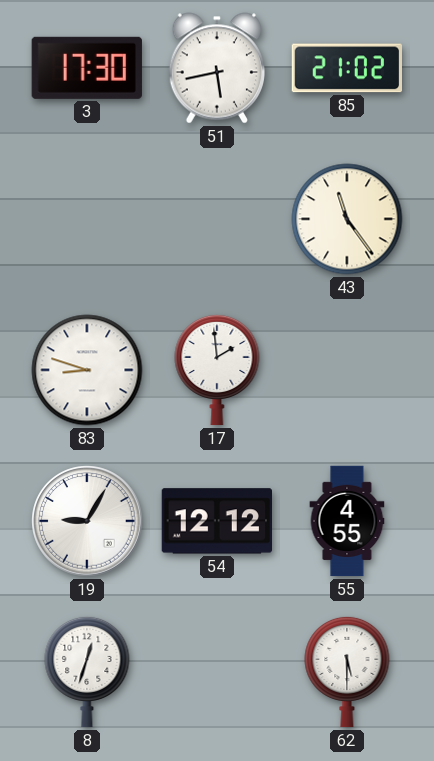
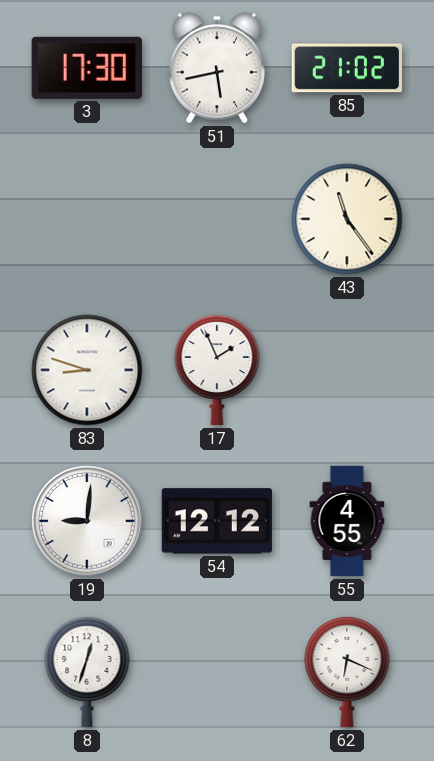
17: 1:59 -> 1:56
19: 9:05 -> 9:01
62: 5:30 -> 6:19
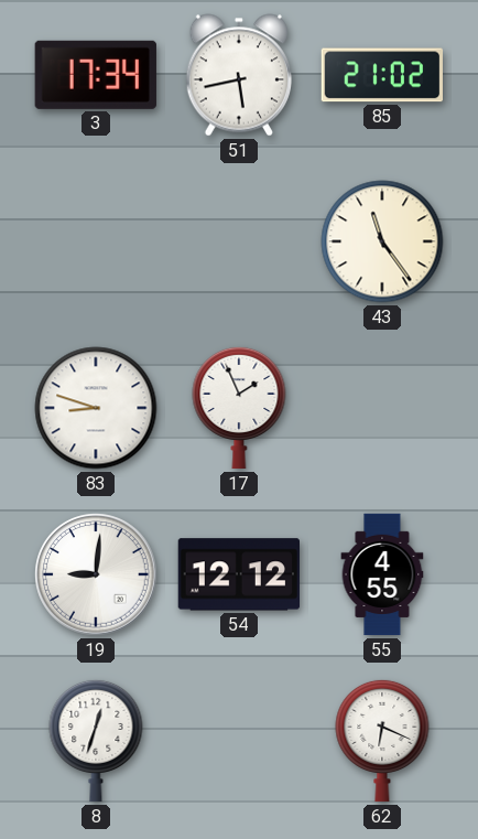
3: 17:30 -> 17:34
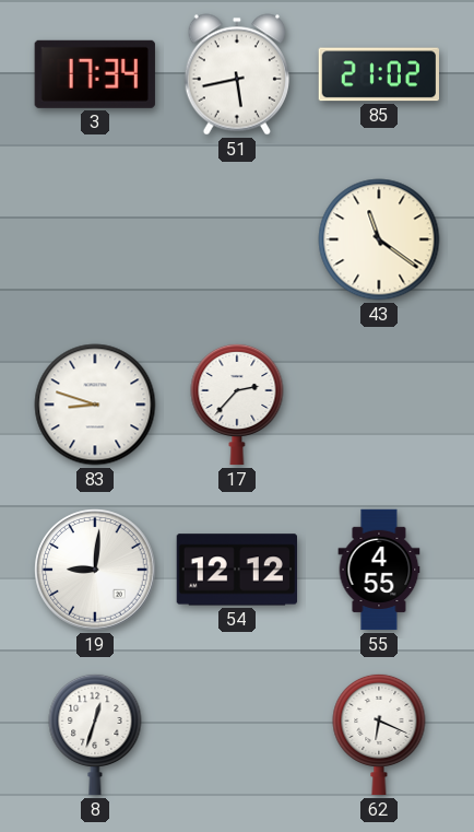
43: 11:24 -> 11:21
17: 1:56 -> 2:37
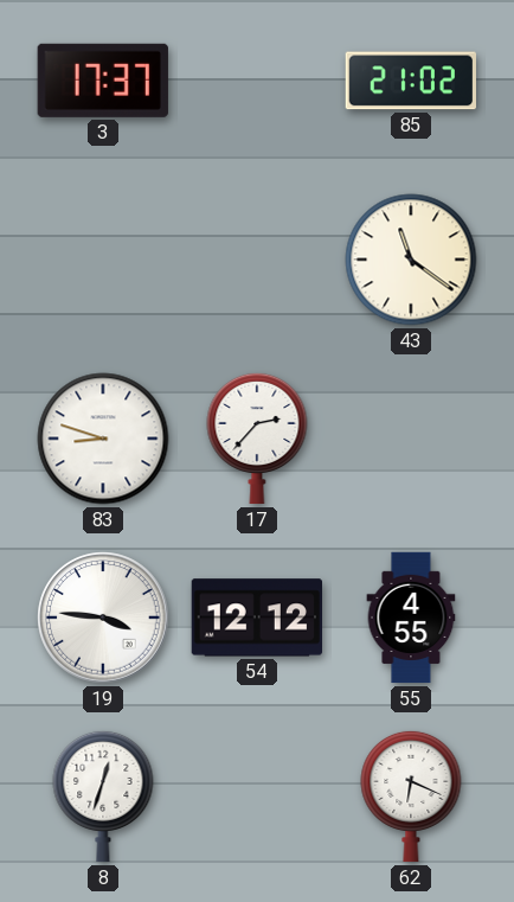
3: 17:34 -> 17:37
51: 5:43 -> none
19: 9:01 -> 3:46
